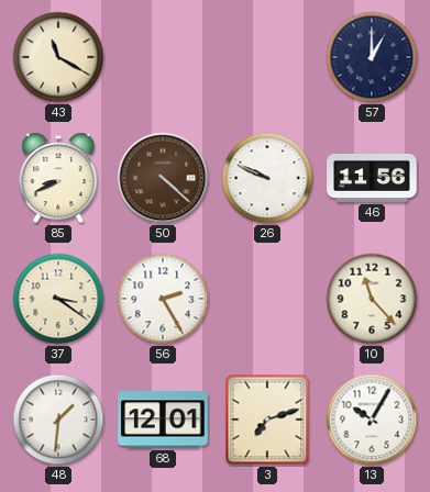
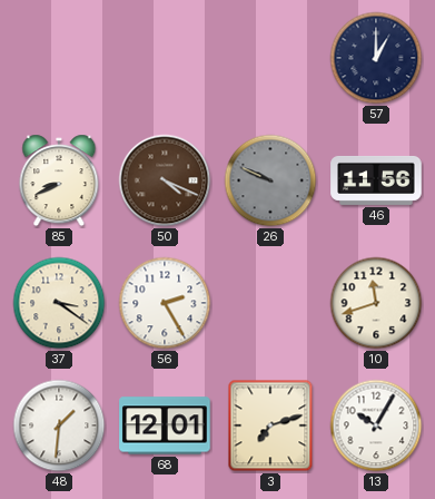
43: 11:20 -> none
50: 4:22 -> 4:19
26 dial: white -> grey
10: 11:23 -> 11:42
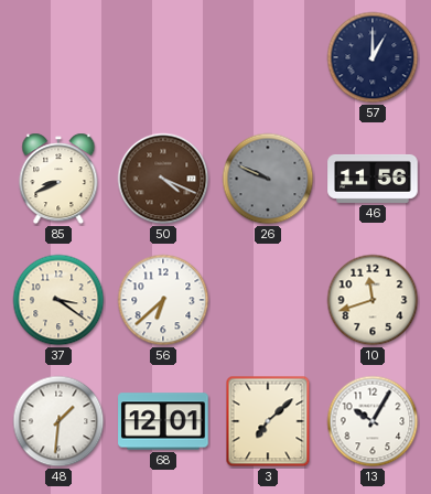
56: 2:25 -> 6:38
3: 7:12 -> 7:08
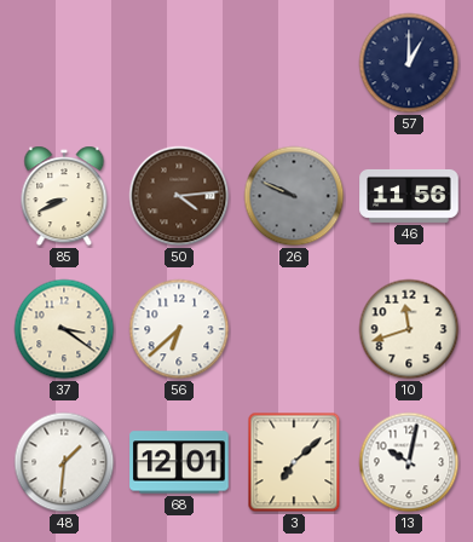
50: 4:19 -> 4:14
13: 10:05 -> 10:02
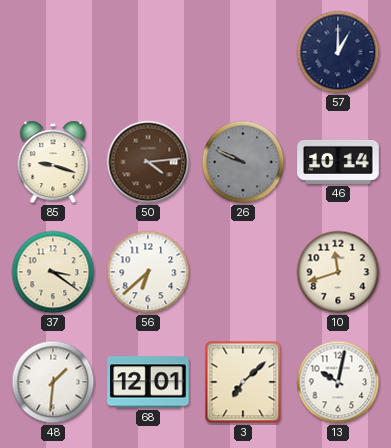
85: 8:41 -> 9:18
46: 11:56 -> 10:14
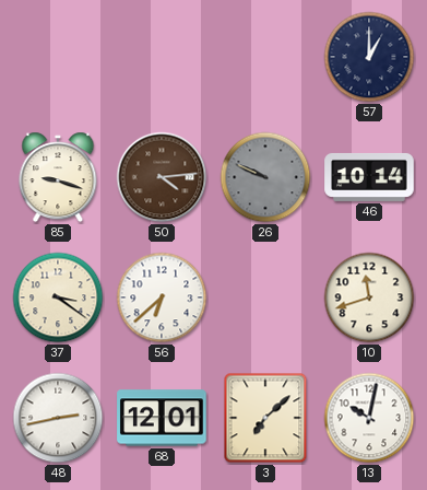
48: 1:31 -> 2:43
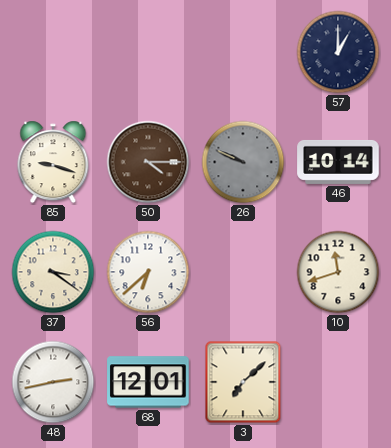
50: 4:14 -> 4:15
13: 10:02 -> none
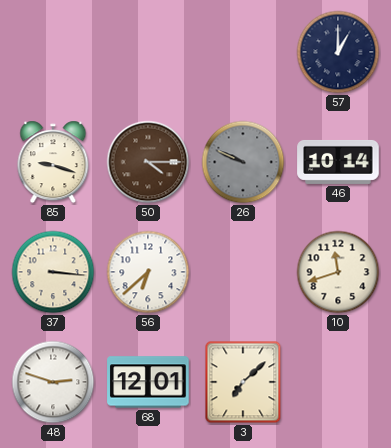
37: 3:21 -> 3:16
48: 2:43 -> 2:48
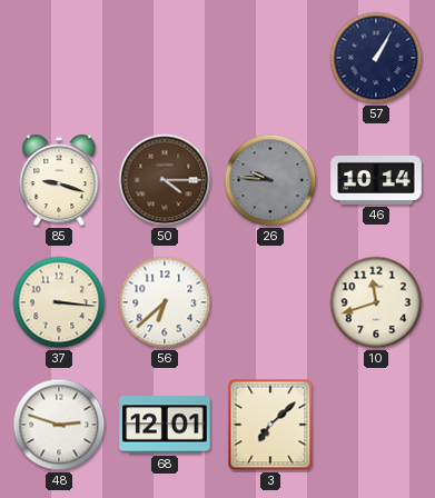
57: 1:00 -> 1:05
26: 9:49 -> 9:46
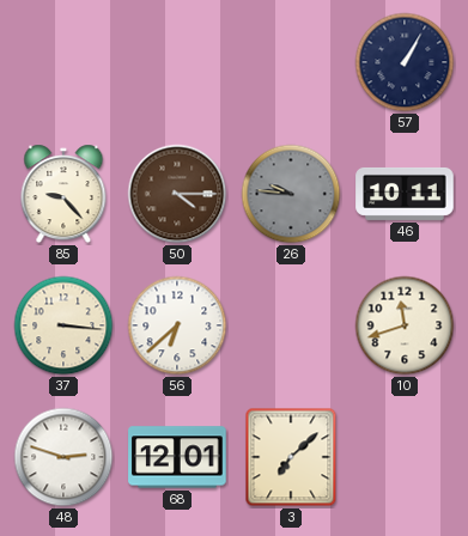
85: 9:18 -> 9:23
46: 10:14 -> 10:11
